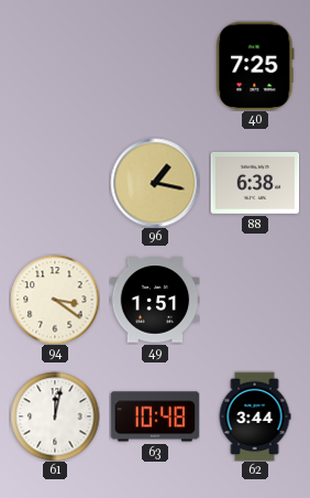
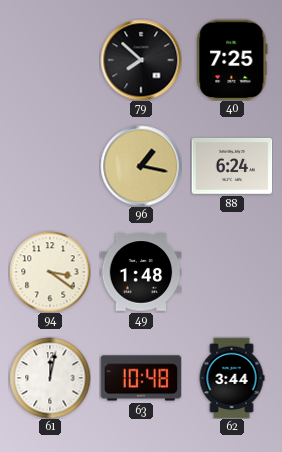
79: none -> 7:52
88: 6:38 -> 6:24
49: 1:51 -> 1:48
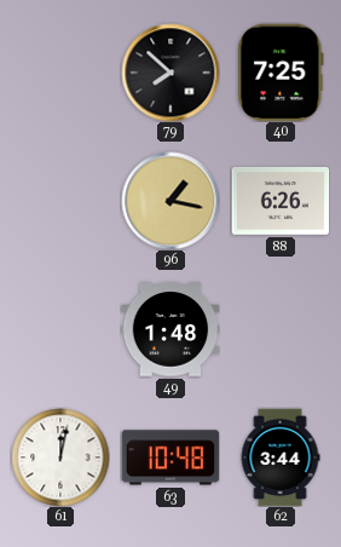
88: 6:24 -> 6:26
94: 3:21 -> none
